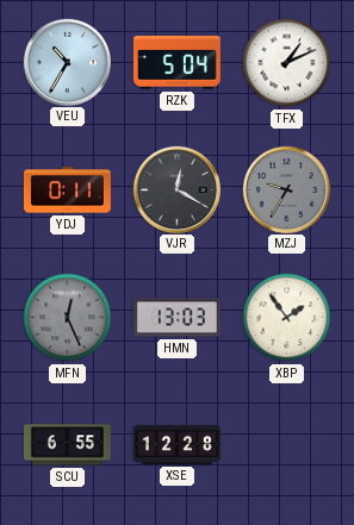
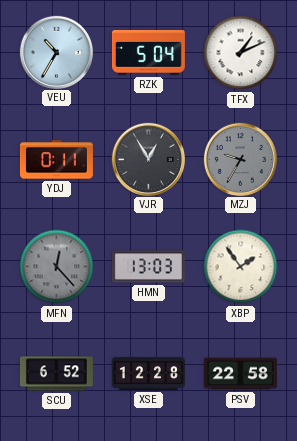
VJR: 12:20 -> 12:55
MFN: 12:26 -> 12:23
SCU: 6:55 -> 6:52
PSV: none -> 22:58
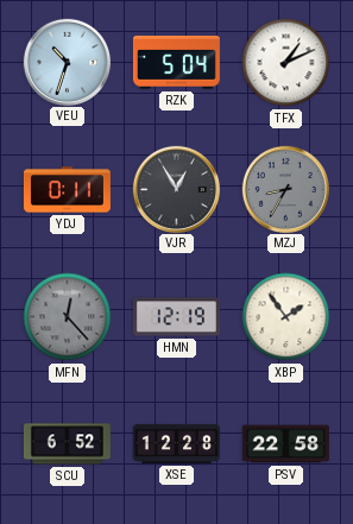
VEU: 10:35 -> 10:33
MZJ: 9:35 -> 8:35
HMN: 13:03 -> 12:19
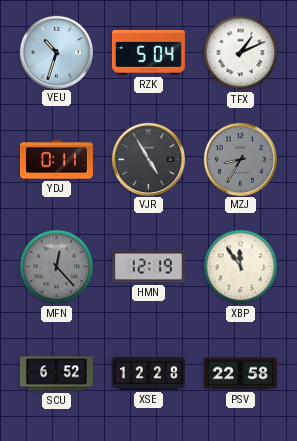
VJR: 12:55 -> 4:55
XBP: 1:54 -> 11:54
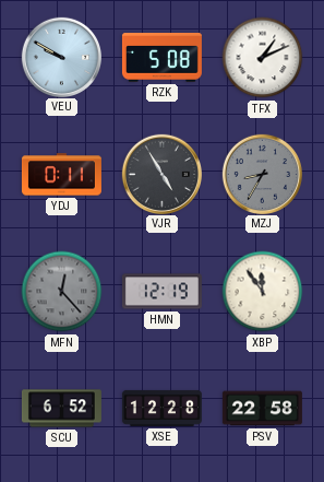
VEU: 10:33 -> 9:50
RZK: 5:04 -> 5:08
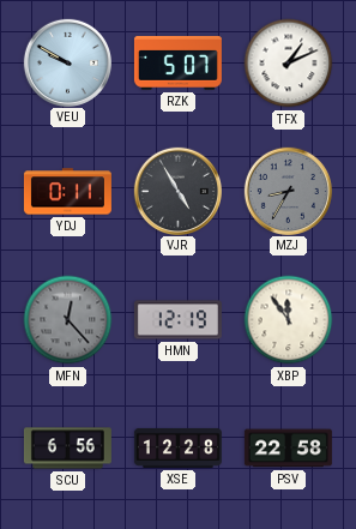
RZK: 5:08 -> 5:07
SCU: 6:52 -> 6:56
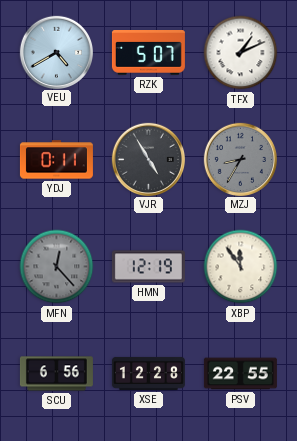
VEU: 9:50 -> 4:40
PSV: 22:58 -> 22:55
